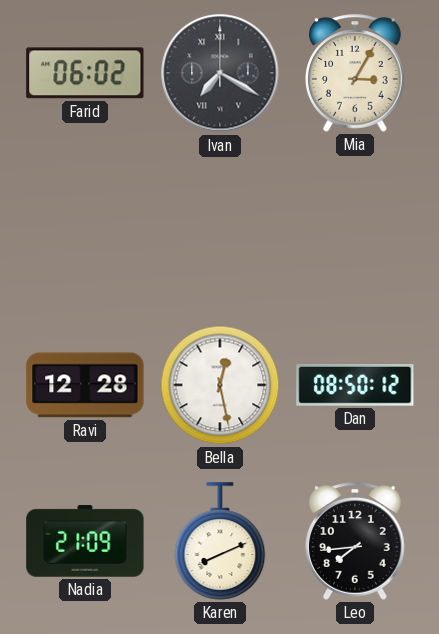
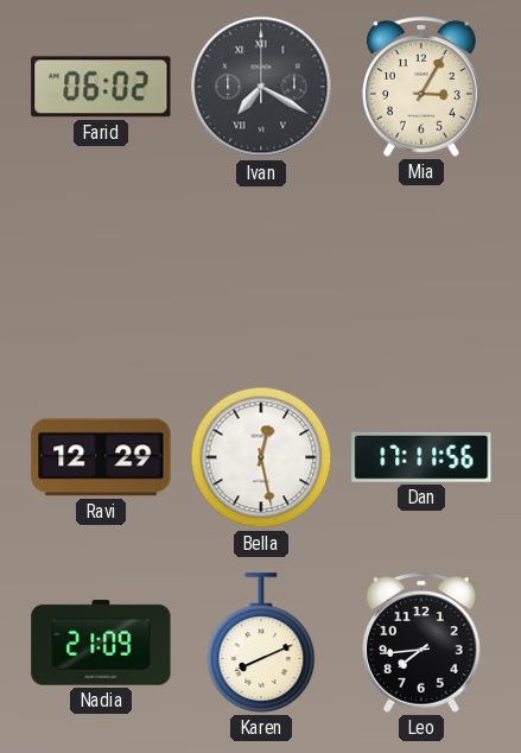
Ravi: 12:28 -> 12:29
Dan: 08:50 -> 17:11
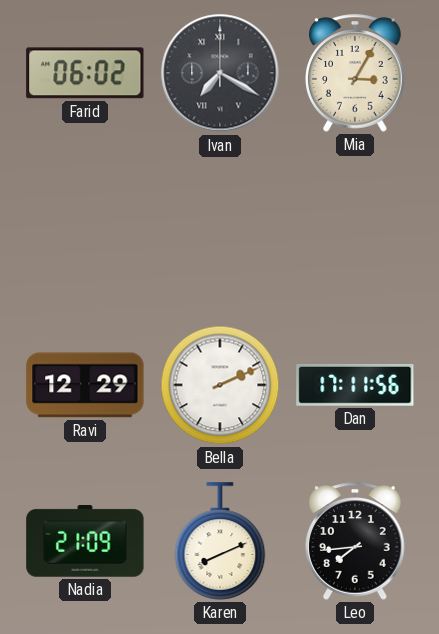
Bella: 12:28 -> 2:11
